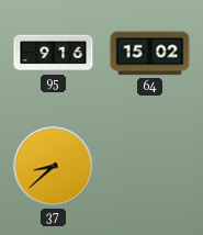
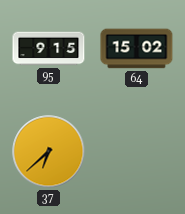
95: 9:16 -> 9:15
37: 8:38 -> 6:38
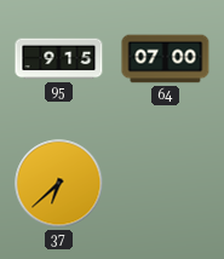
64: 15:02 -> 07:00
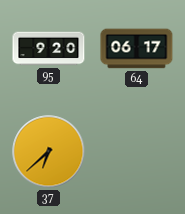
95: 9:15 -> 9:20
64: 07:00 -> 06:17
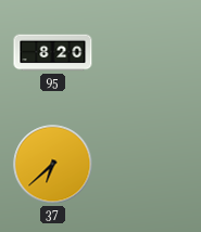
95: 9:20 -> 8:20
64: 06:17 -> none
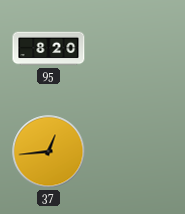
37: 6:38 -> 12:44
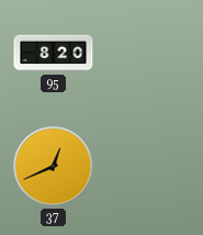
37: 12:44 -> 12:41
